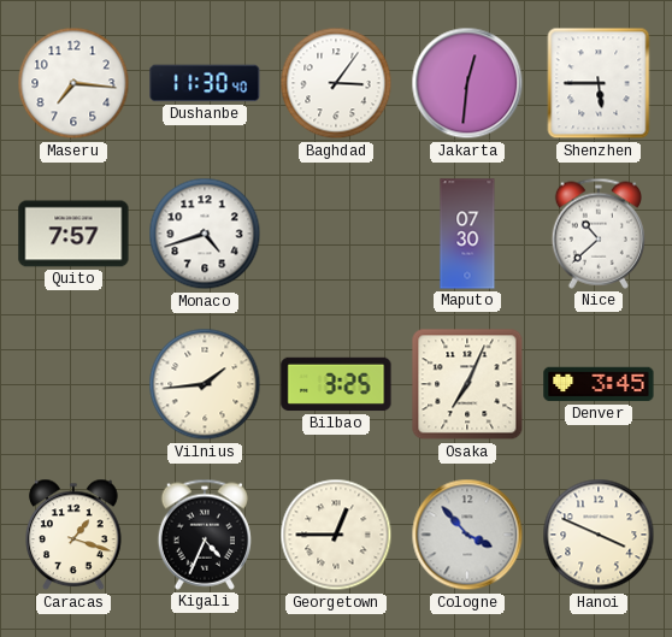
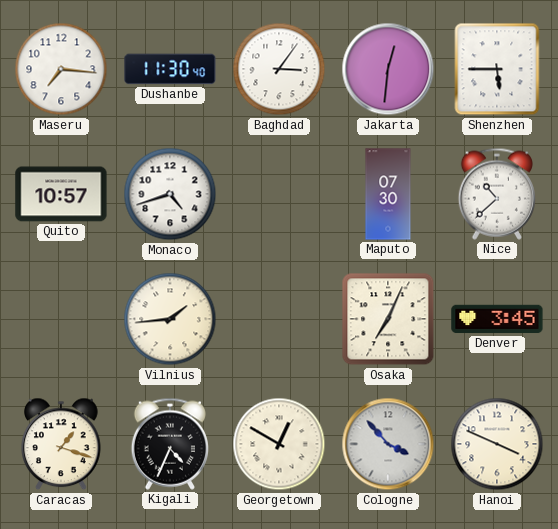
Quito: 7:57 -> 10:57
Bilbao: 3:25 -> none
Georgetown: 12:45 -> 12:50
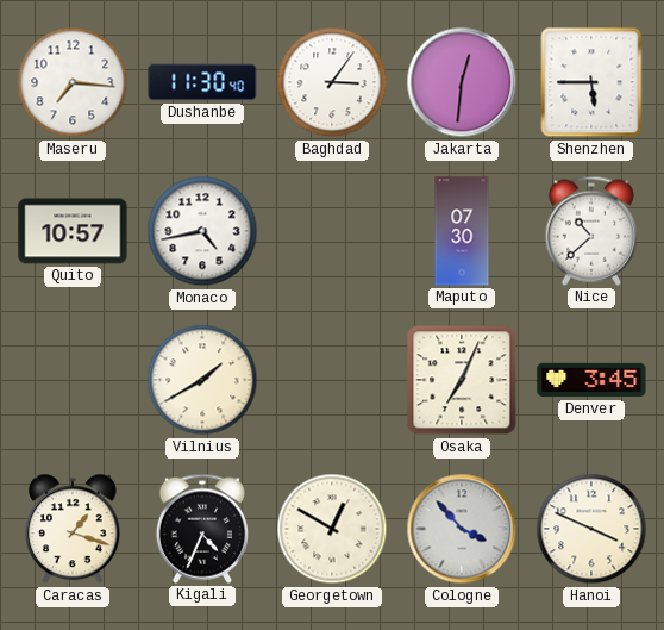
Monaco: 4:42 -> 4:43
Vilnius: 1:44 -> 1:40
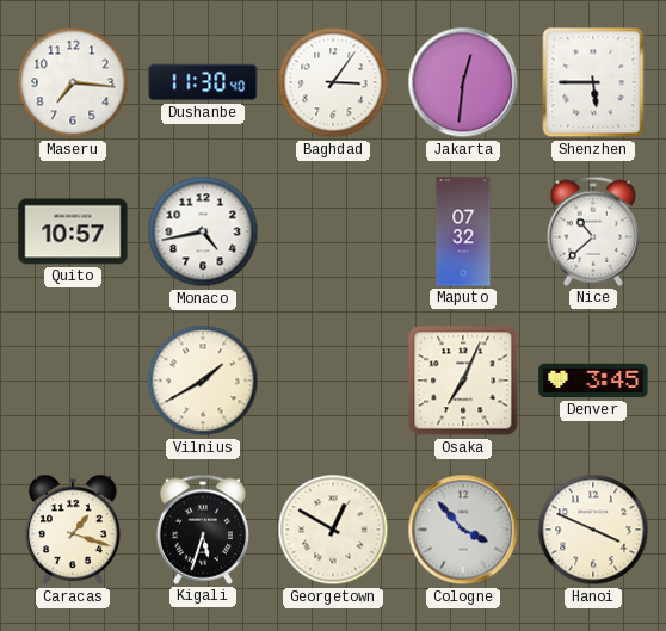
Maputo: 07:30 -> 07:32
Kigali: 4:34 -> 5:33
